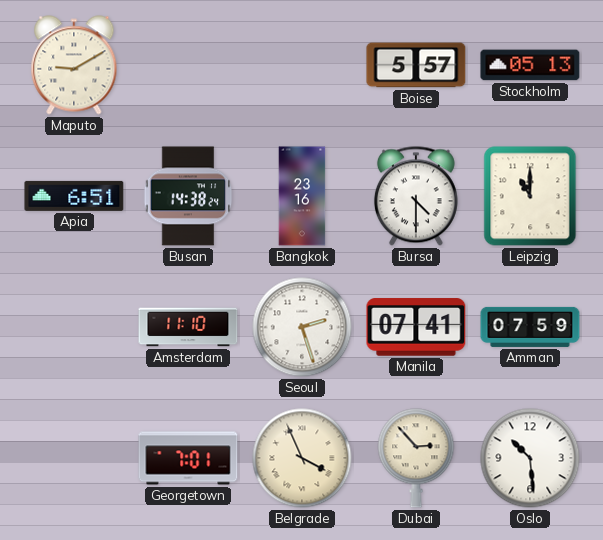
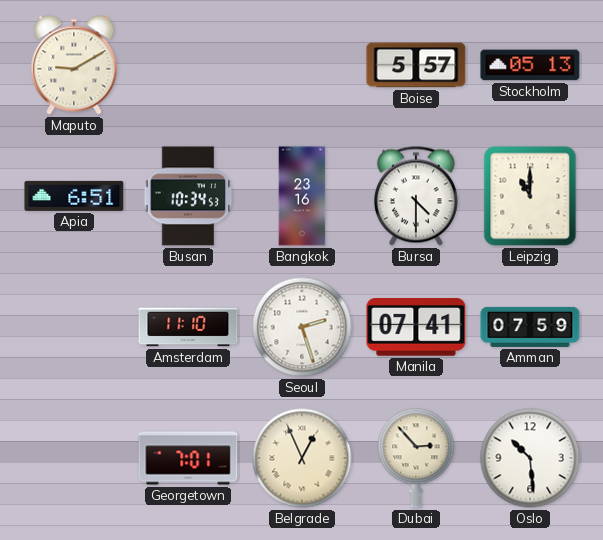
Busan: 14:38 -> 10:34
Belgrade: 3:56 -> 12:56
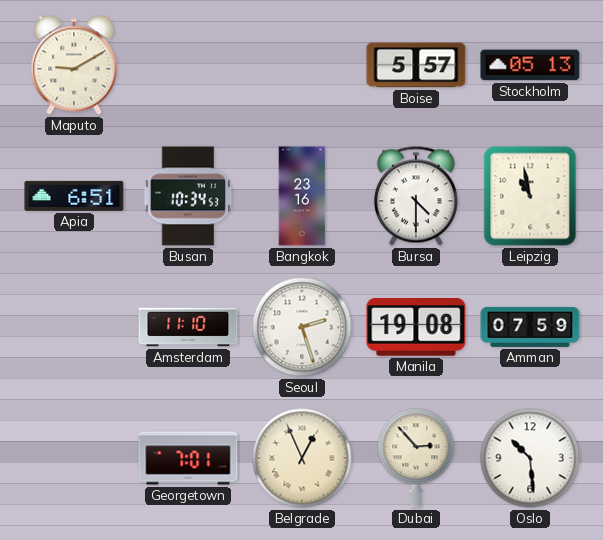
Leipzig: 11:00 -> 10:58
Manila: 07:41 -> 19:08
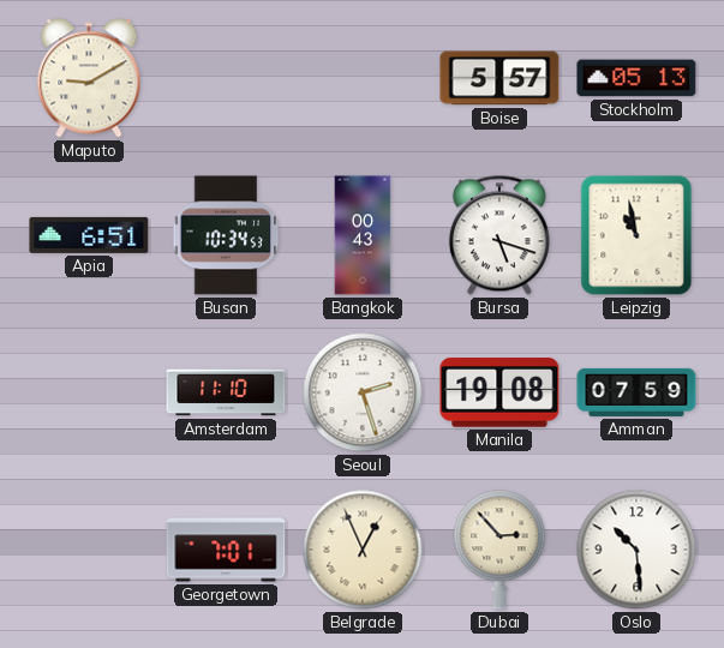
Bangkok: 23:16 -> 00:43
Bursa: 4:30 -> 5:18
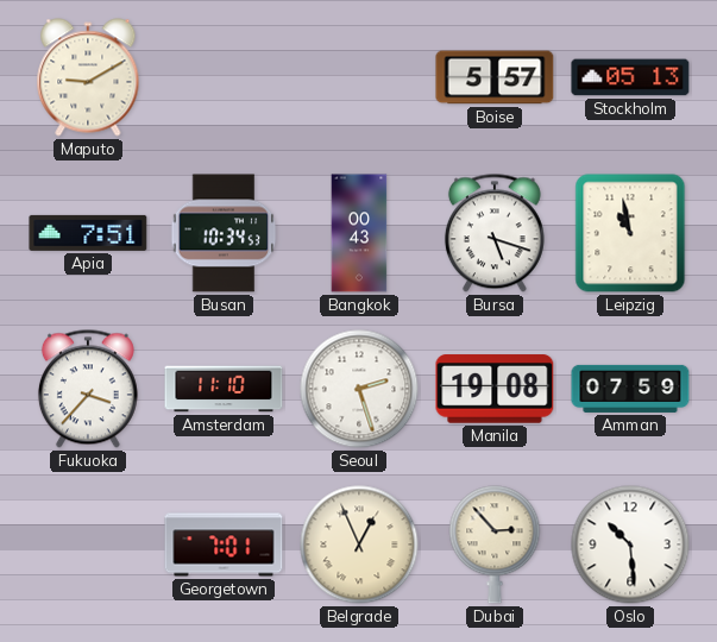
Apia: 6:51 -> 7:51
Fukuoka: none -> 3:37
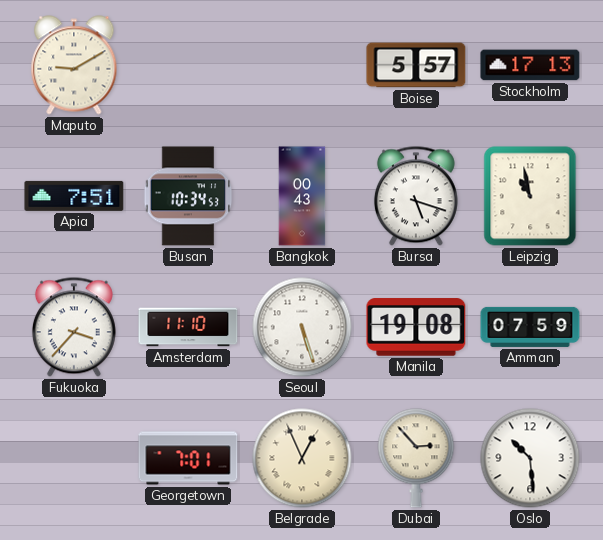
Stockholm: 05:13 -> 17:13
Seoul: 2:27 -> 5:27
